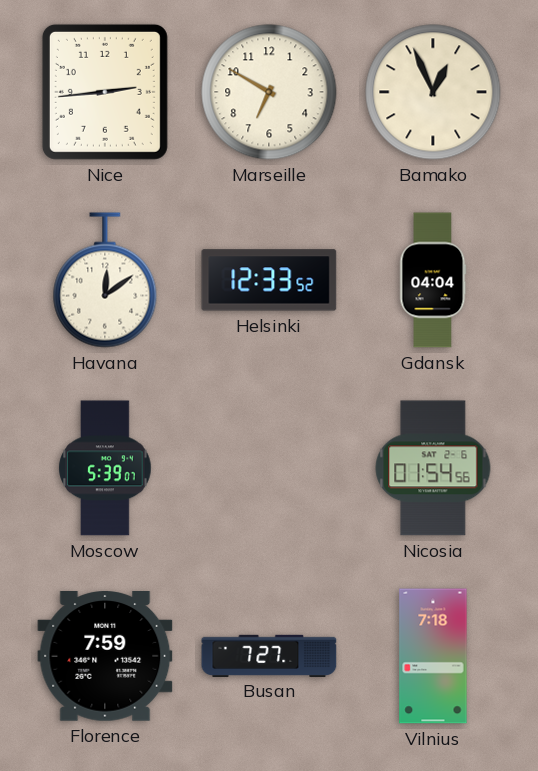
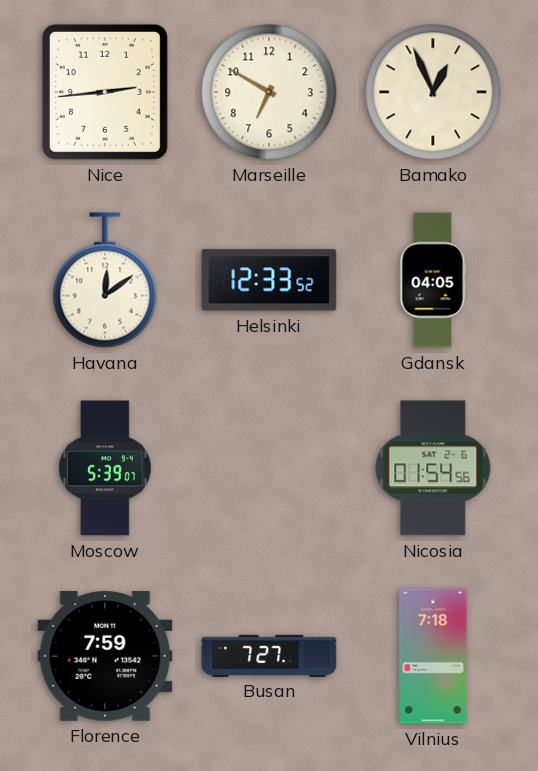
Gdansk: 04:04 -> 04:05
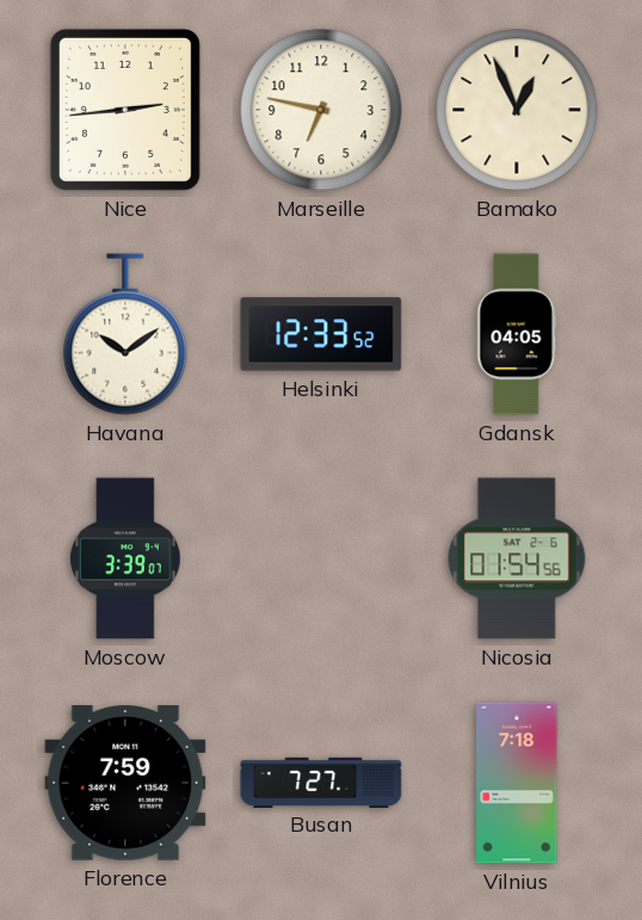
Marseille: 6:50 -> 6:47
Havana: 12:09 -> 10:09
Moscow: 5:39 -> 3:39
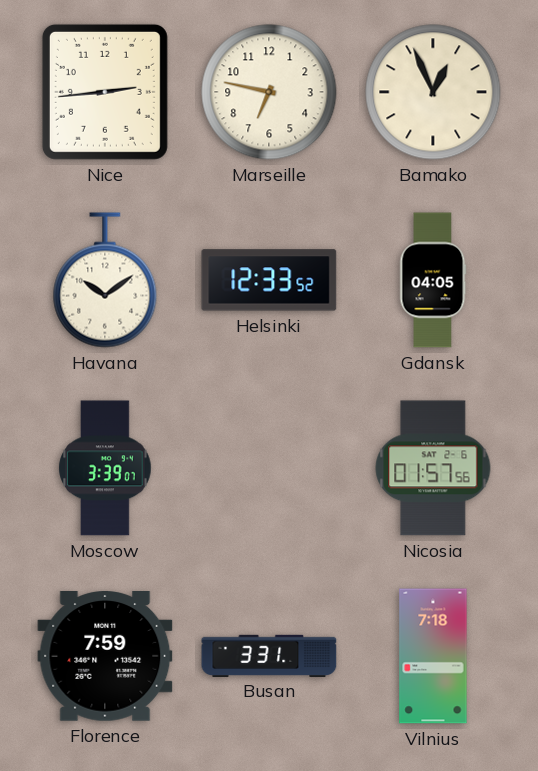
Nicosia: 01:54 -> 01:57
Busan: 7:27 -> 3:31
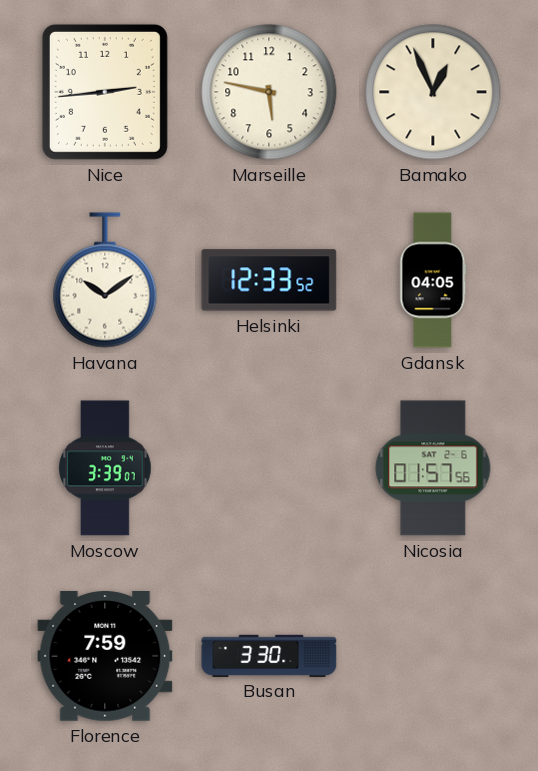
Marseille: 6:47 -> 5:47
Busan: 3:31 -> 3:30
Vilnius: 7:18 -> none
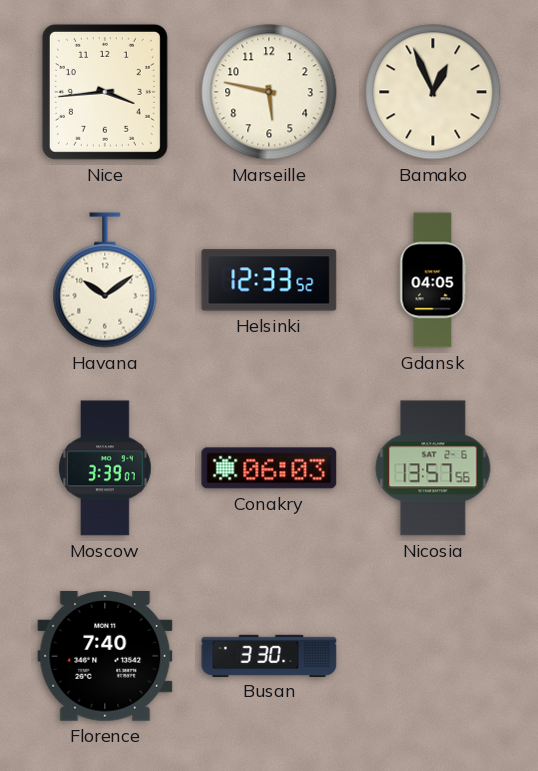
Nice: 2:44 -> 3:44
Conakry: none -> 06:03
Nicosia: 01:57 -> 13:57
Florence: 7:59 -> 7:40
